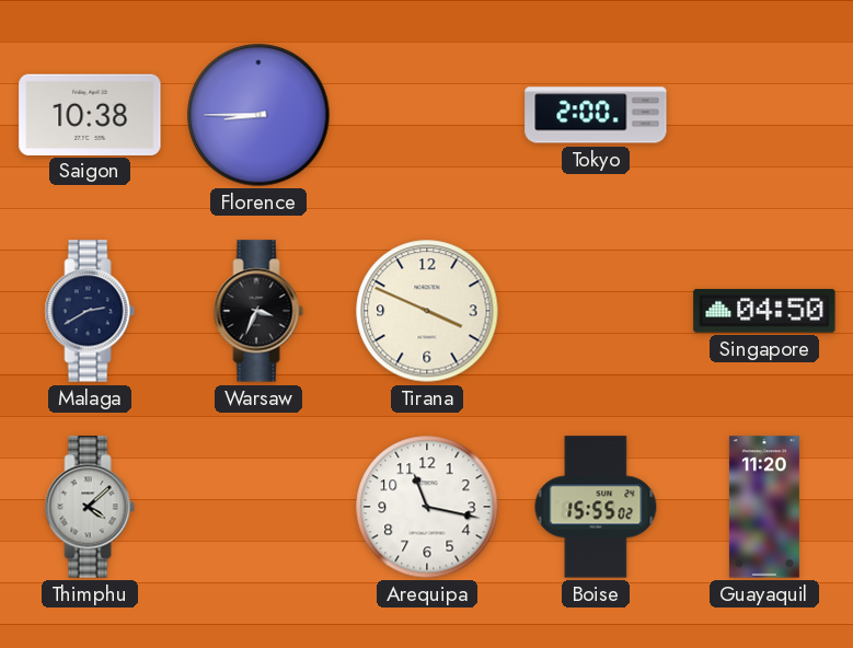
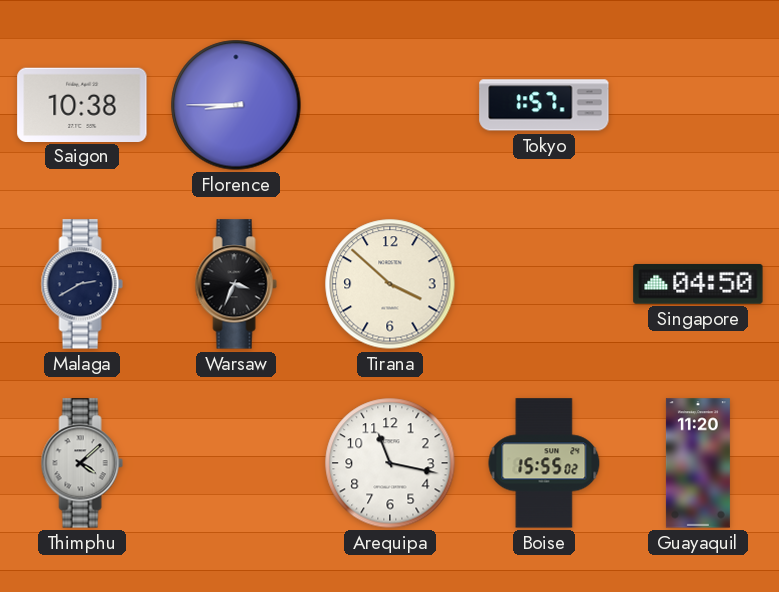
Tokyo: 2:00 -> 1:57
Tirana: 3:49 -> 3:52
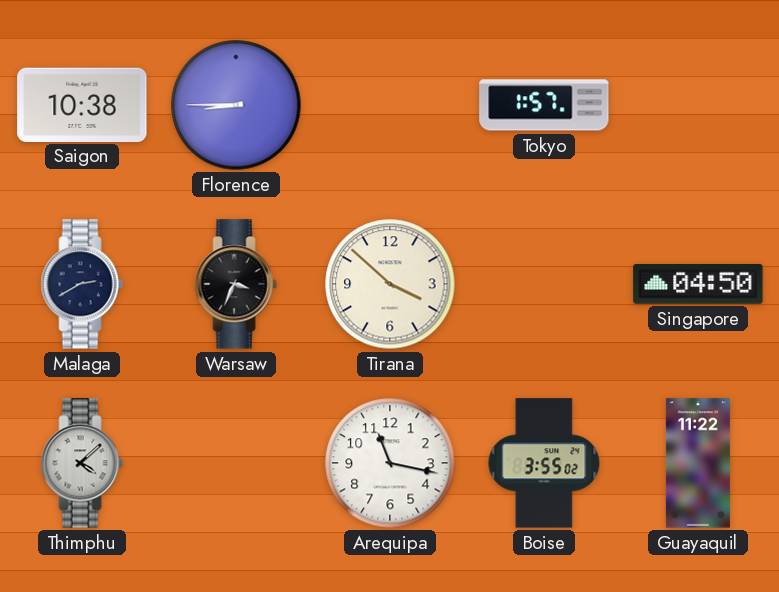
Boise: 15:55 -> 3:55
Guayaquil: 11:20 -> 11:22
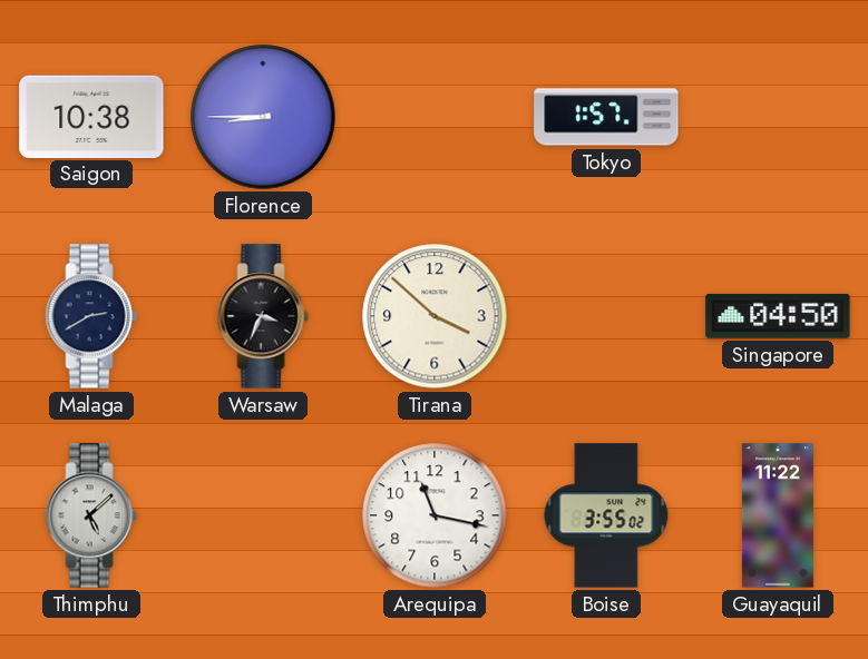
Thimphu: 4:08 -> 5:08
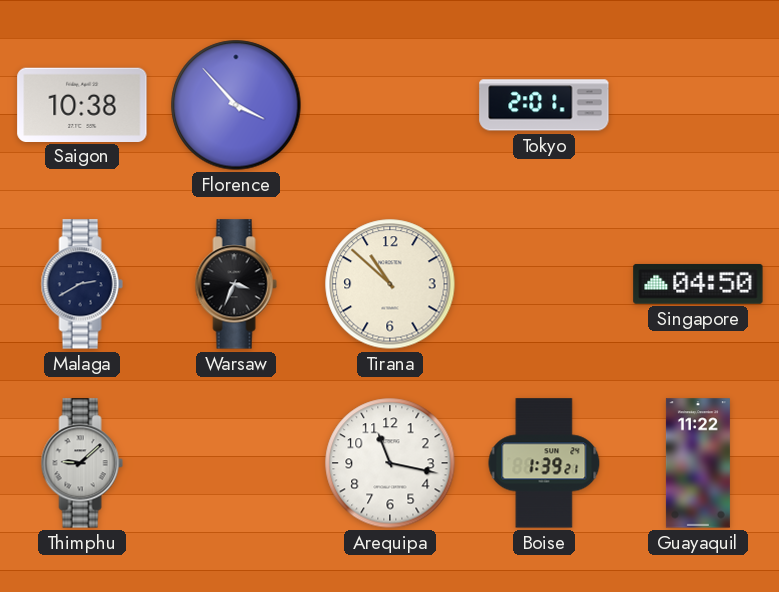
Florence: 8:45 -> 3:53
Tokyo: 1:57 -> 2:01
Tirana: 3:52 -> 10:52
Thimphu: 5:08 -> 9:08
Boise: 3:55 -> 1:39
